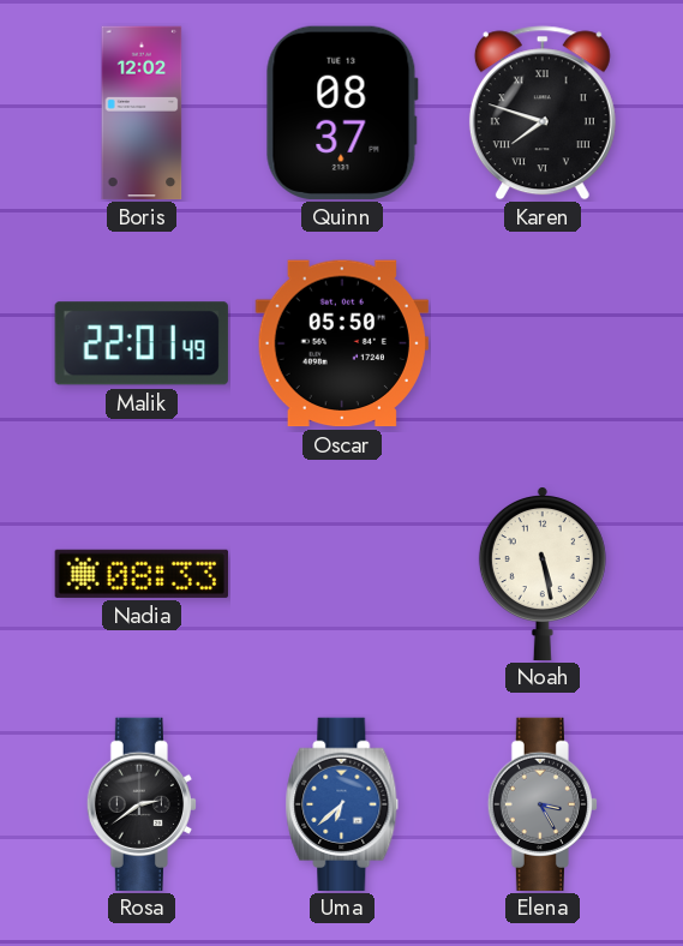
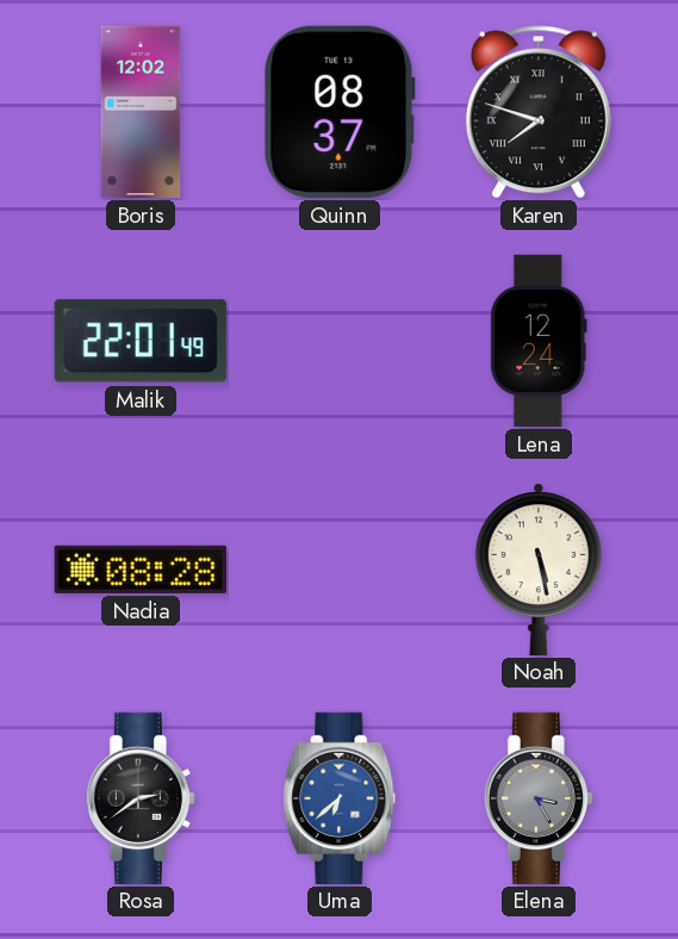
Oscar: 05:50 -> none
Lena: none -> 12:24
Nadia: 08:33 -> 08:28
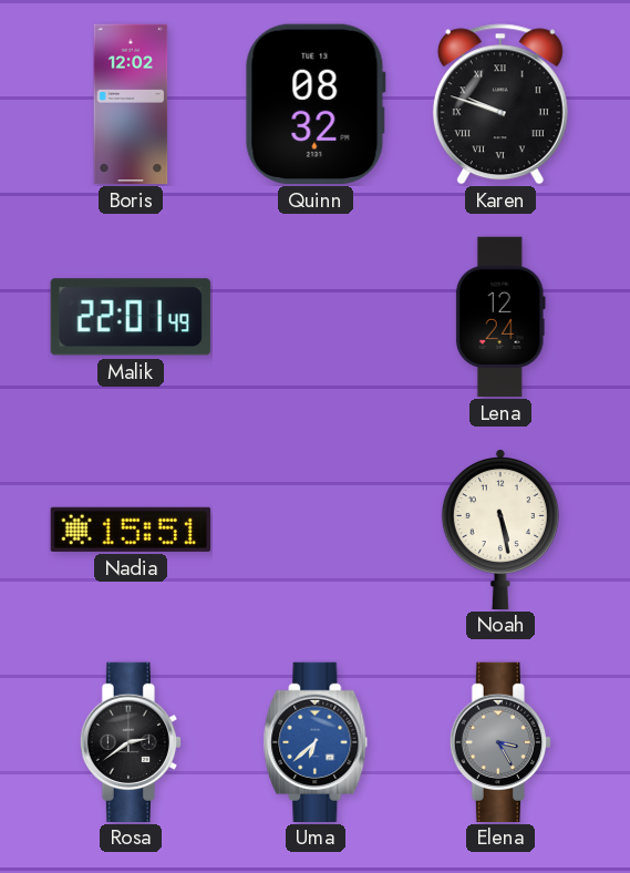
Quinn: 08:37 -> 08:32
Karen: 7:48 -> 9:48
Nadia: 08:28 -> 15:51
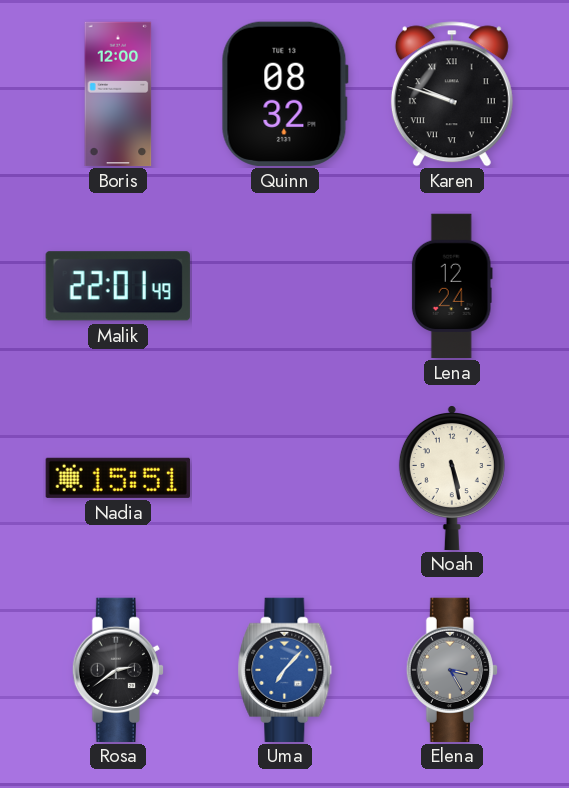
Boris: 12:02 -> 12:00
Uma: 6:38 -> 7:07
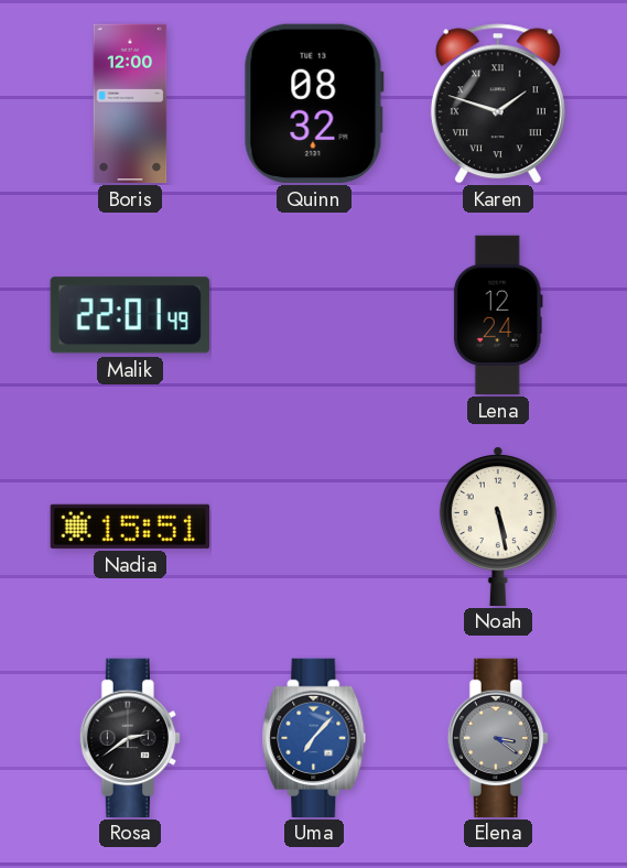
Karen: 9:48 -> 1:48
Elena: 3:25 -> 3:21
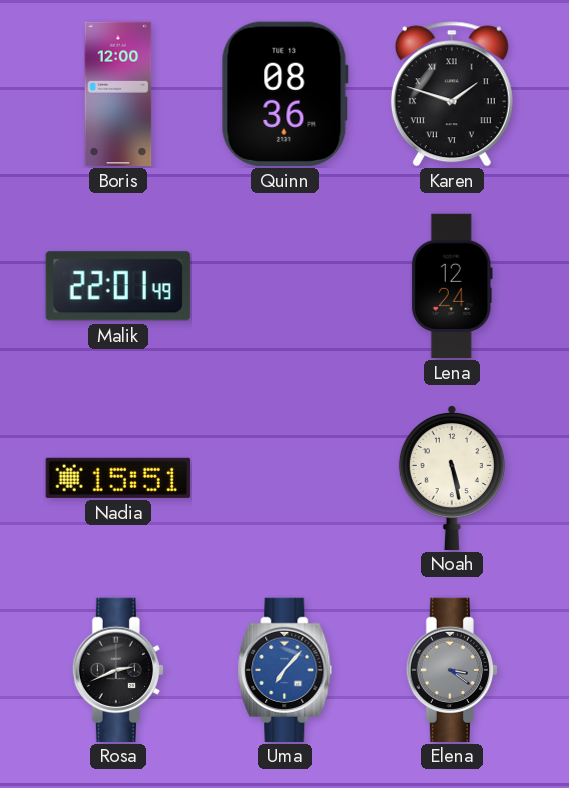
Quinn: 08:32 -> 08:36
Rosa: 2:39 -> 2:41
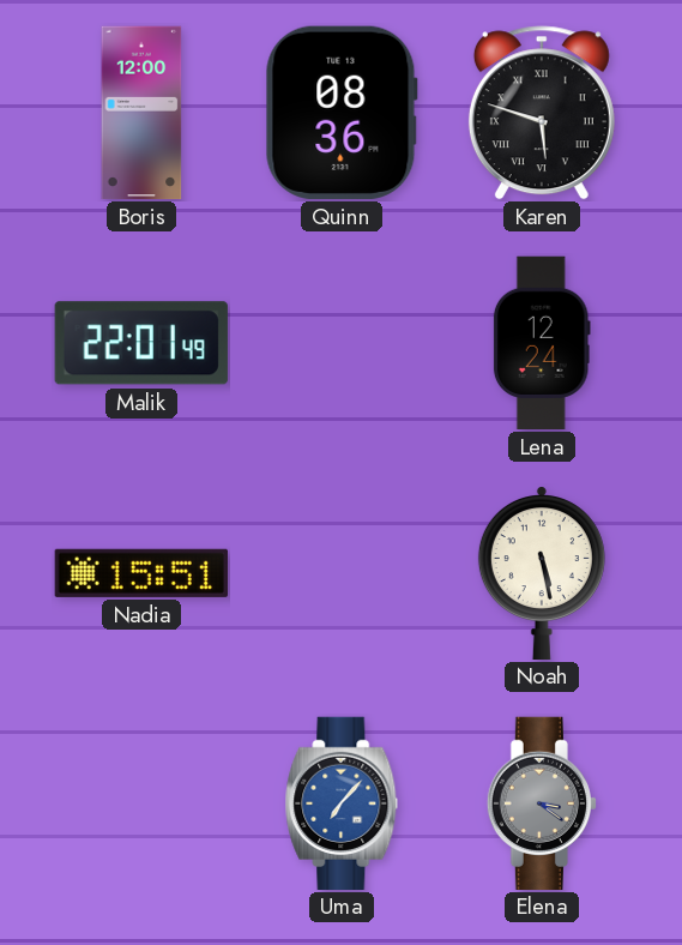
Karen: 1:48 -> 5:48
Rosa: 2:41 -> none
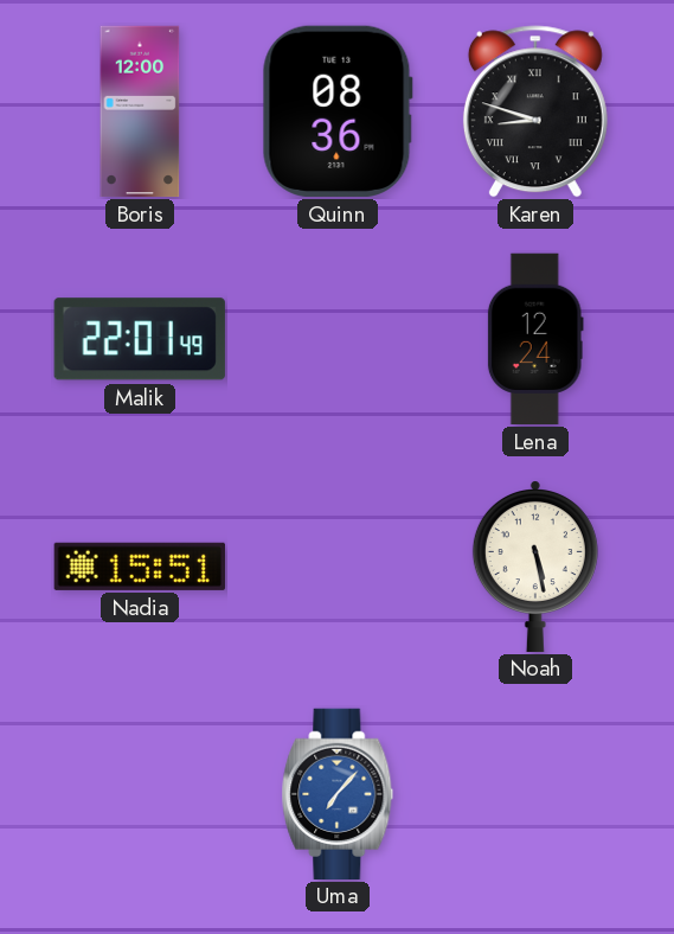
Karen: 5:48 -> 8:48
Elena: 3:21 -> none
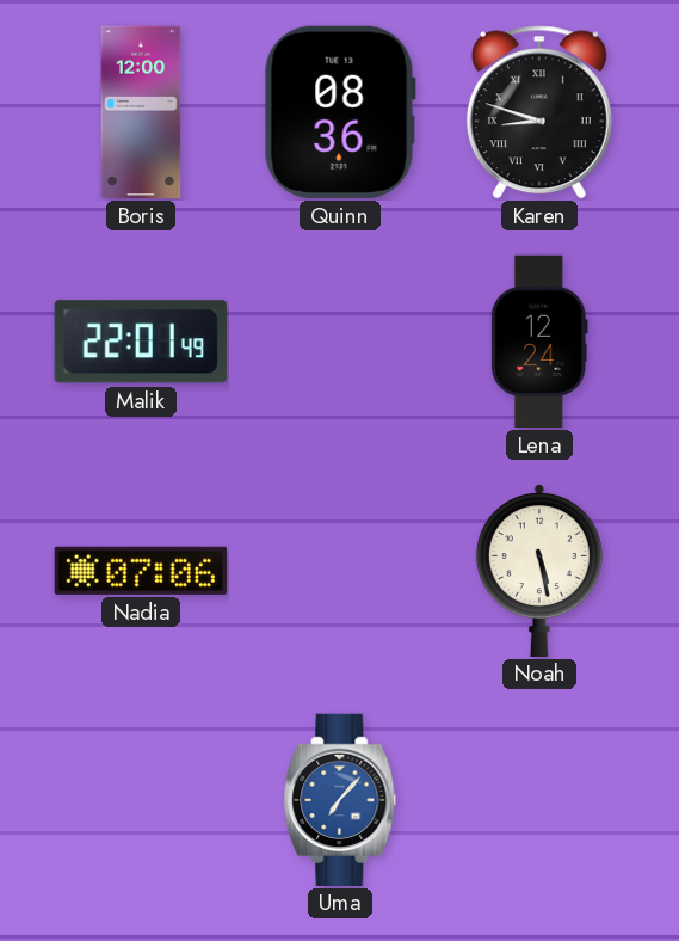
Nadia: 15:51 -> 07:06
